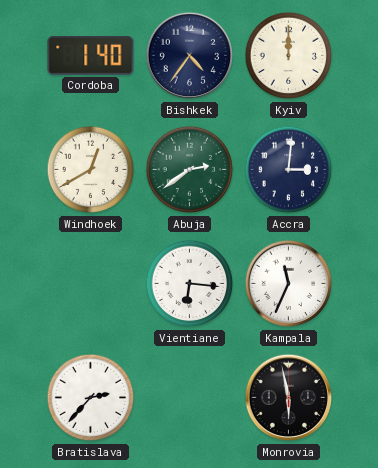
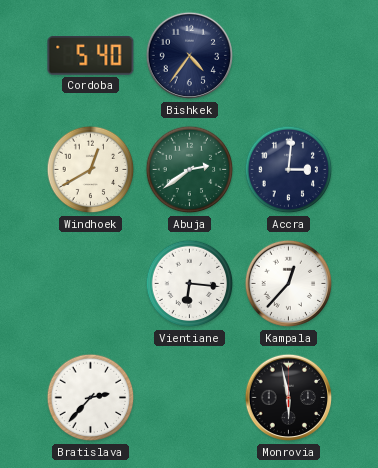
Cordoba: 1:40 -> 5:40
Kyiv: 12:00 -> none
Kampala: 11:34 -> 12:37
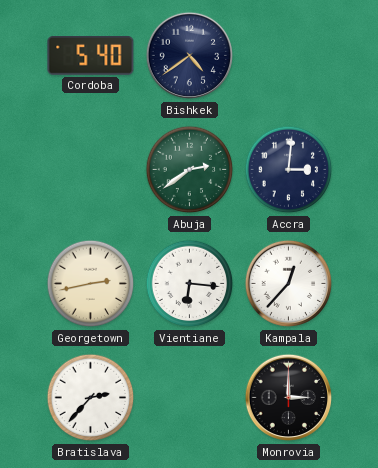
Bishkek: 4:36 -> 4:39
Windhoek: 12:40 -> none
Georgetown: none -> 2:43
Monrovia: 5:58 -> 3:00
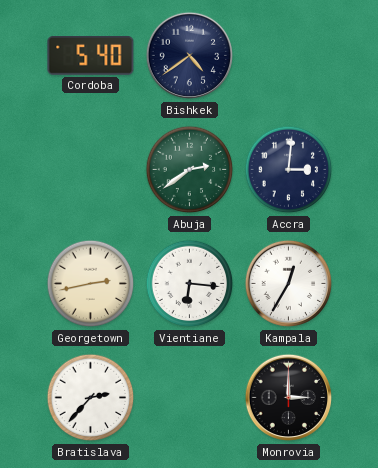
Kampala: 12:37 -> 12:35
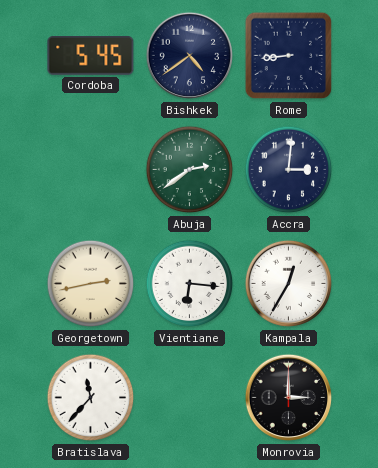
Cordoba: 5:40 -> 5:45
Rome: none -> 8:44
Bratislava: 2:37 -> 11:37
